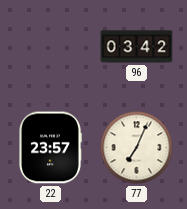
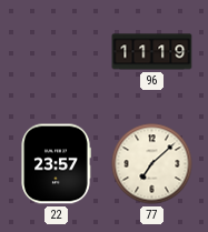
96: 03:42 -> 11:19
77: 7:04 -> 7:08
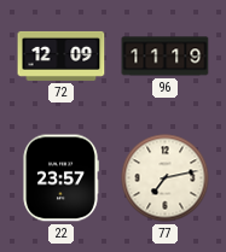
72: none -> 12:09
77: 7:08 -> 7:13
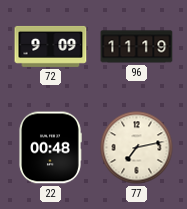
72: 12:09 -> 9:09
22: 23:57 -> 00:48
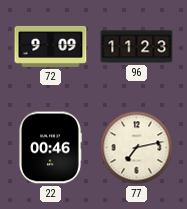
96: 11:19 -> 11:23
22: 00:48 -> 00:46
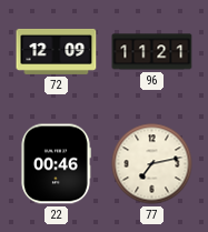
72: 9:09 -> 12:09
96: 11:23 -> 11:21
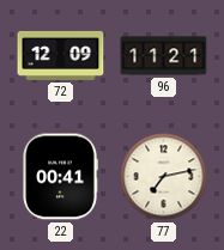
22: 00:46 -> 00:41
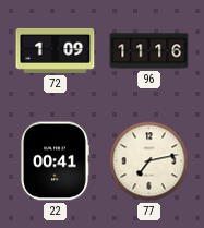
72: 12:09 -> 1:09
96: 11:21 -> 11:16
